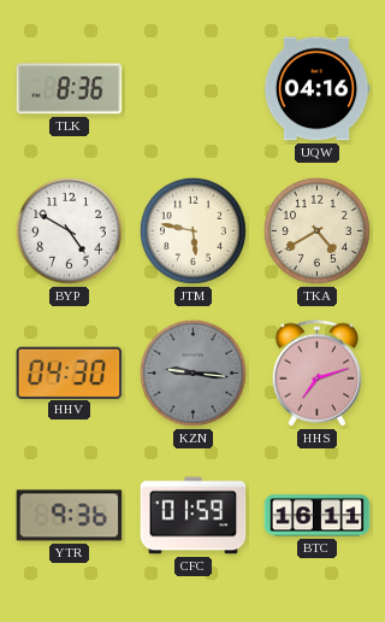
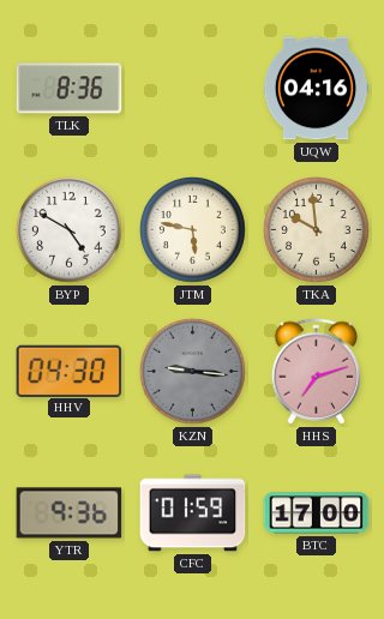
TKA: 4:40 -> 9:59
BTC: 16:11 -> 17:00
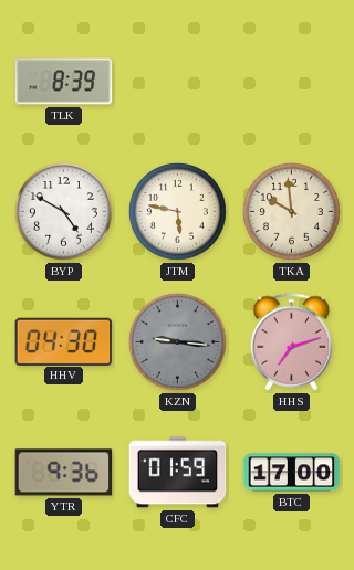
TLK: 8:36 -> 8:39
UQW: 04:16 -> none
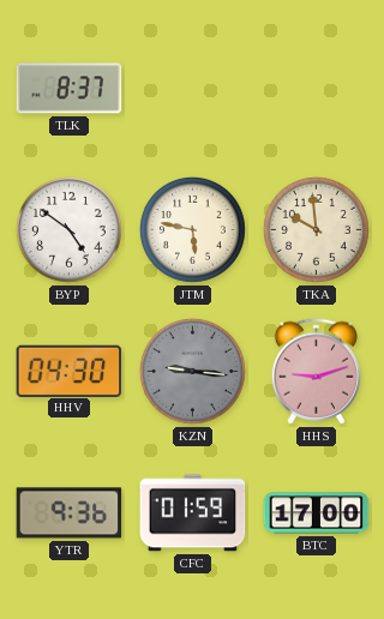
TLK: 8:39 -> 8:37
BYP: 4:50 -> 4:51
HHS: 7:12 -> 9:12
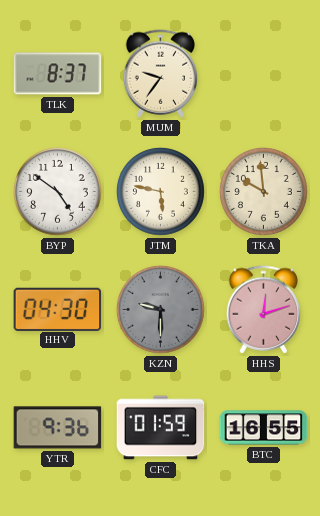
MUM: none -> 9:36
KZN: 9:16 -> 9:30
HHS: 9:12 -> 12:12
BTC: 17:00 -> 16:55
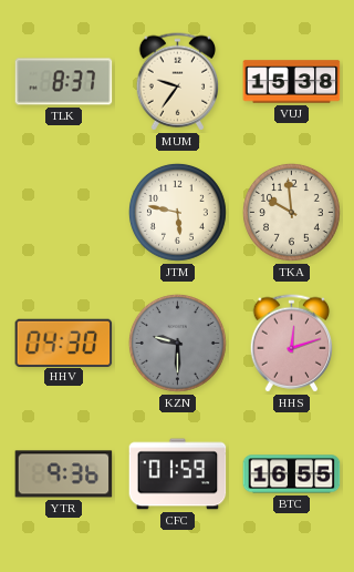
VUJ: none -> 15:38
BYP: 4:51 -> none
